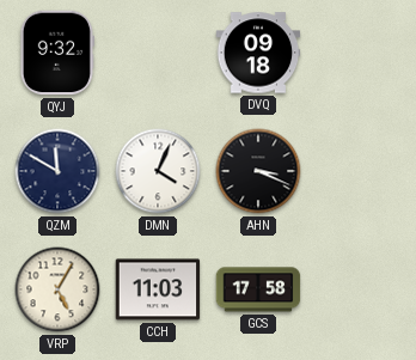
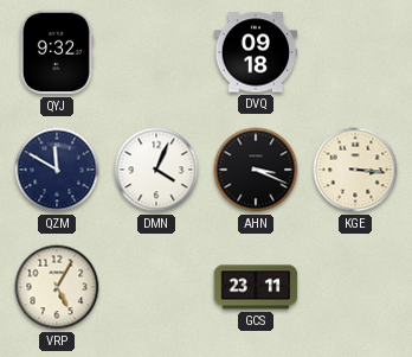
KGE: none -> 3:16
CCH: 11:03 -> none
GCS: 17:58 -> 23:11
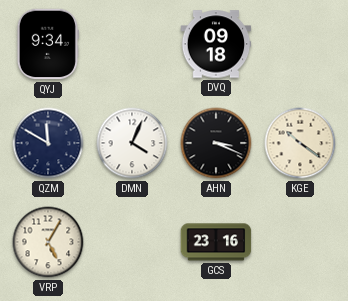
QYJ: 9:32 -> 9:34
KGE: 3:16 -> 10:21
GCS: 23:11 -> 23:16
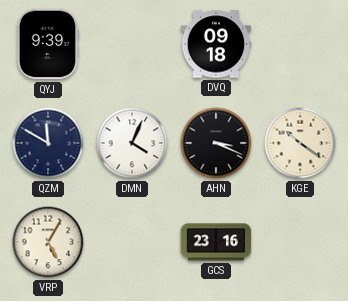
QYJ: 9:34 -> 9:39
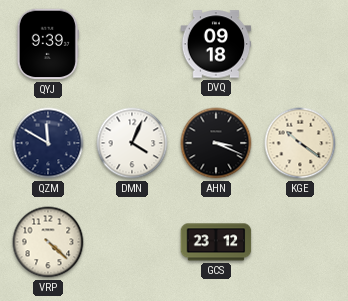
VRP: 5:05 -> 4:22
GCS: 23:16 -> 23:12
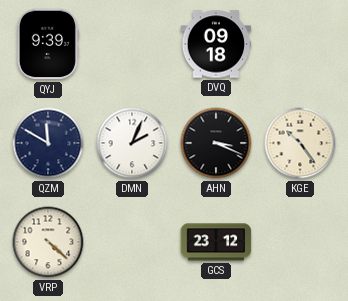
DMN: 4:04 -> 2:04
KGE: 10:21 -> 10:24
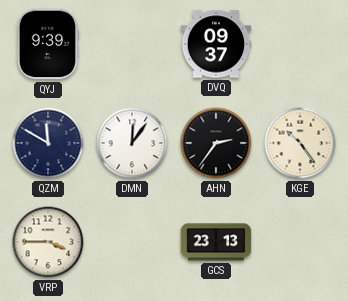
DVQ: 09:18 -> 09:37
DMN: 2:04 -> 12:06
AHN: 3:19 -> 2:36
VRP: 4:22 -> 3:45
GCS: 23:12 -> 23:13
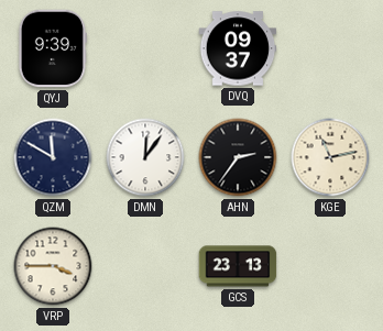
KGE: 10:24 -> 11:13
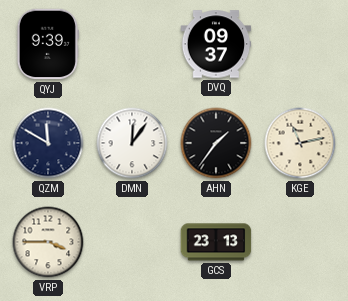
AHN: 2:36 -> 1:36
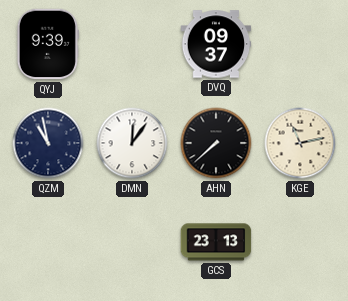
QZM: 11:50 -> 10:58
AHN: 1:36 -> 7:38
VRP: 3:45 -> none
